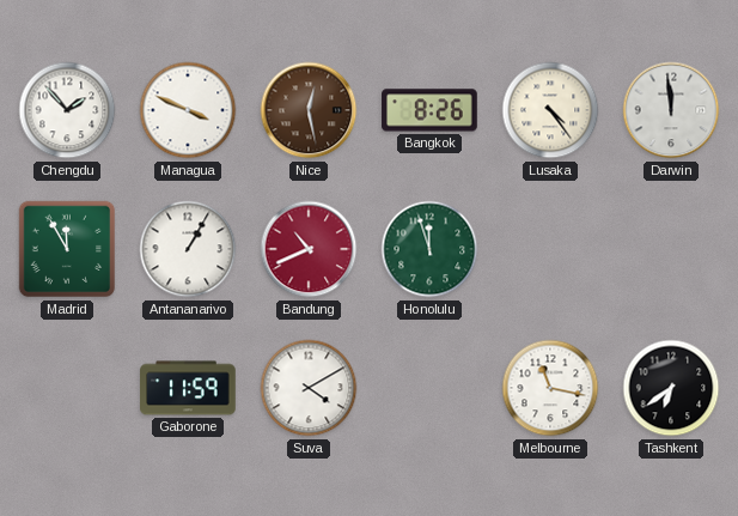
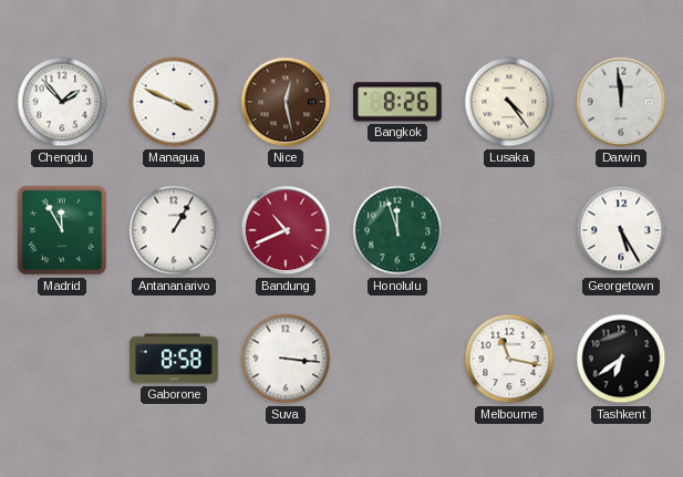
Georgetown: none -> 5:25
Gaborone: 11:59 -> 8:58
Suva: 4:10 -> 3:16
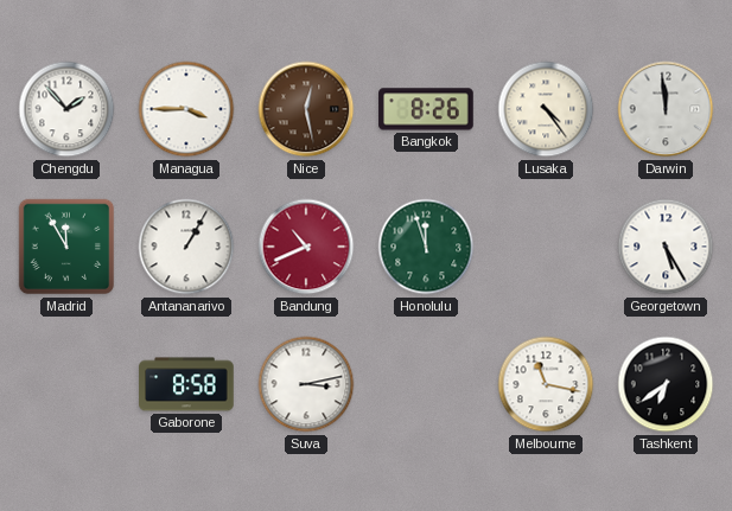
Managua: 3:49 -> 3:45
Suva: 3:16 -> 3:13
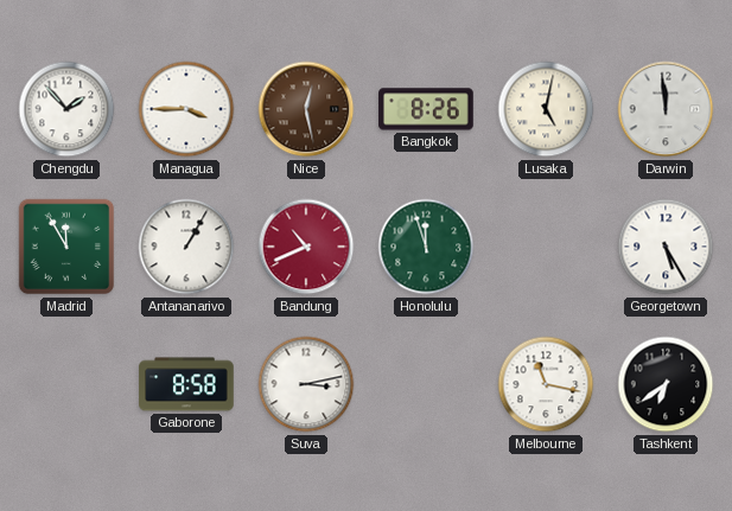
Lusaka: 4:24 -> 5:02
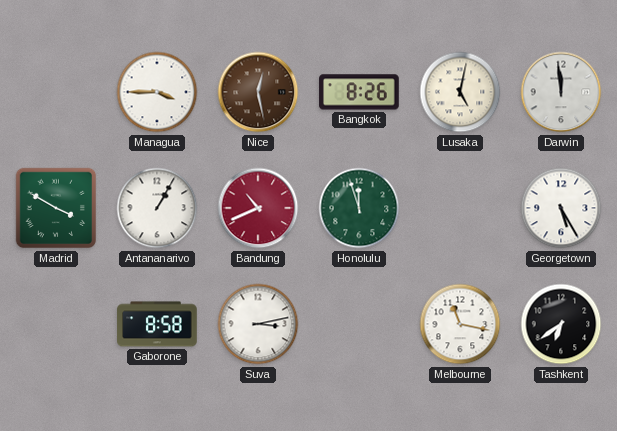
Chengdu: 1:53 -> none
Madrid: 11:55 -> 3:50
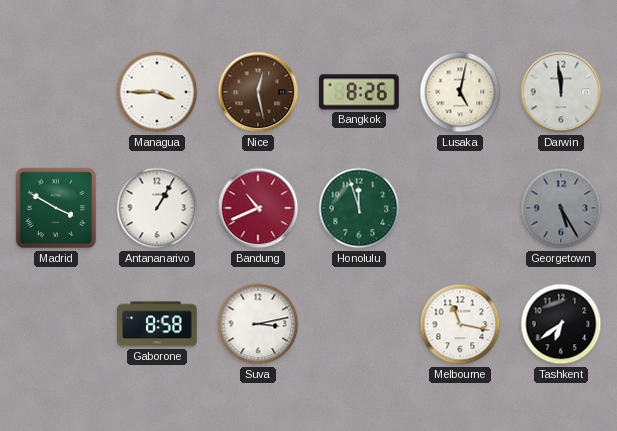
Georgetown dial: white -> grey
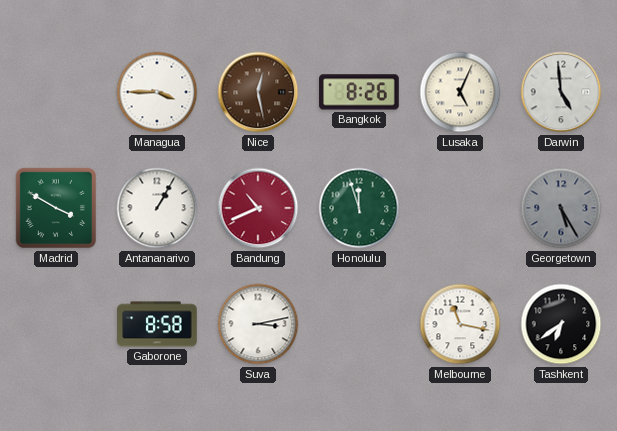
Lusaka: 5:02 -> 5:04
Darwin: 11:59 -> 4:59
